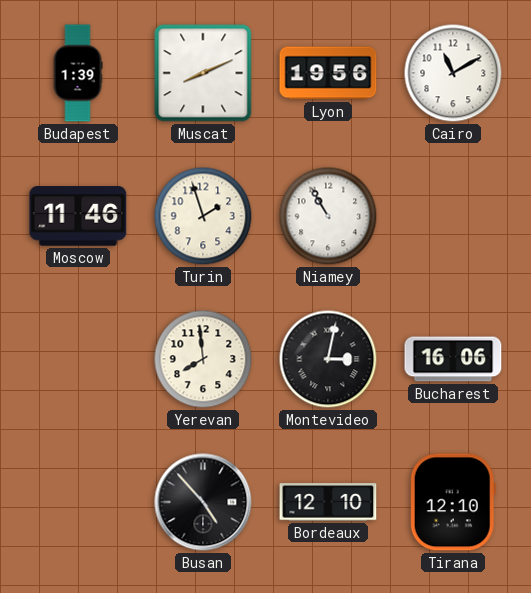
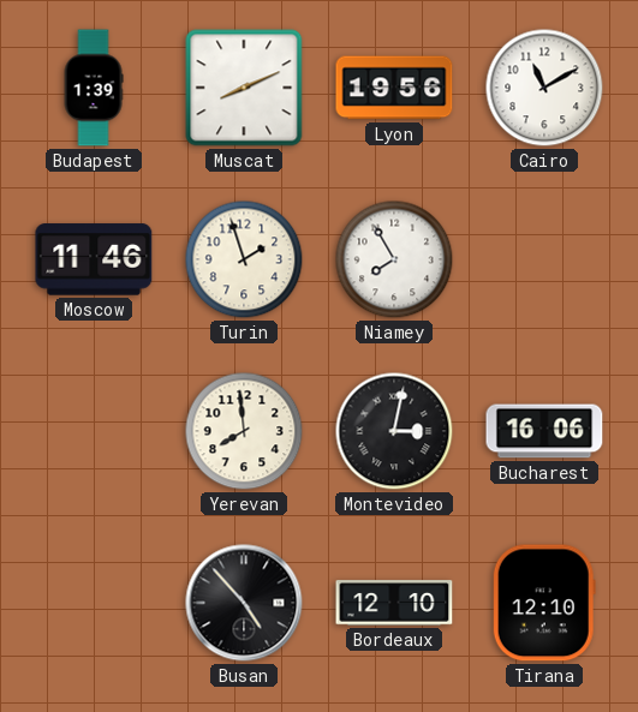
Niamey: 10:55 -> 7:55
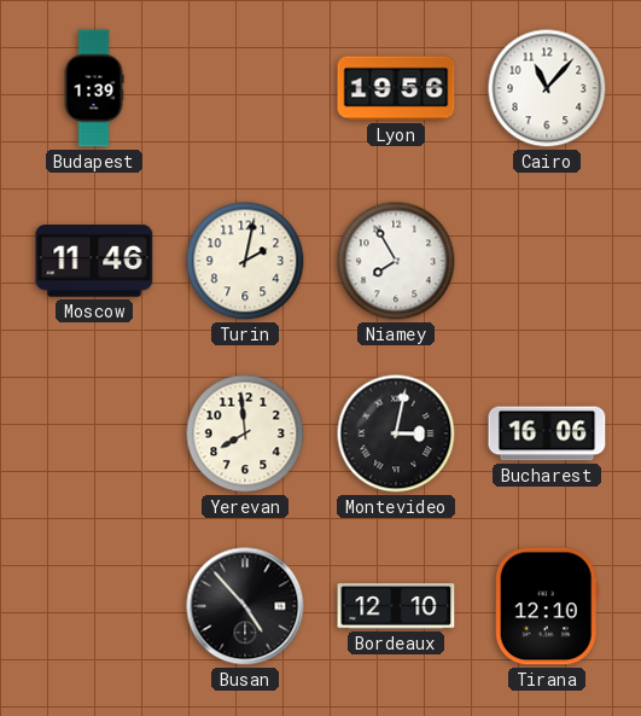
Muscat: 8:11 -> none
Cairo: 11:10 -> 11:07
Turin: 1:57 -> 2:02
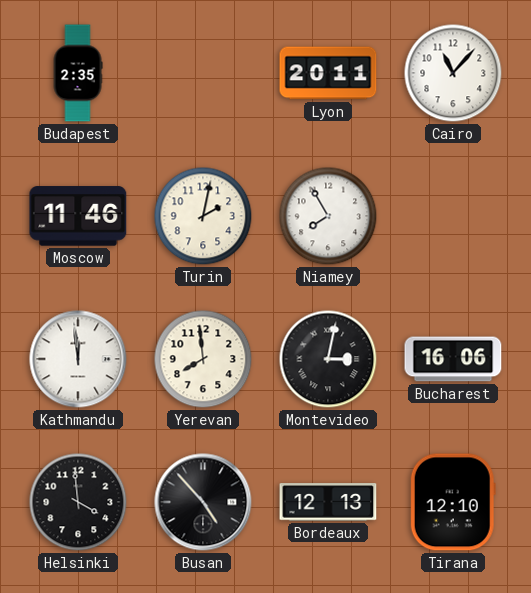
Budapest: 1:39 -> 2:35
Lyon: 19:56 -> 20:11
Kathmandu: none -> 11:59
Helsinki: none -> 3:59
Bordeaux: 12:10 -> 12:13
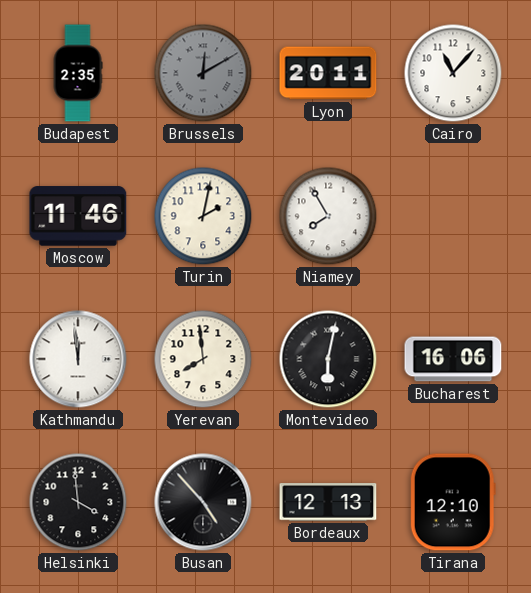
Brussels: none -> 12:10
Montevideo: 3:02 -> 6:02
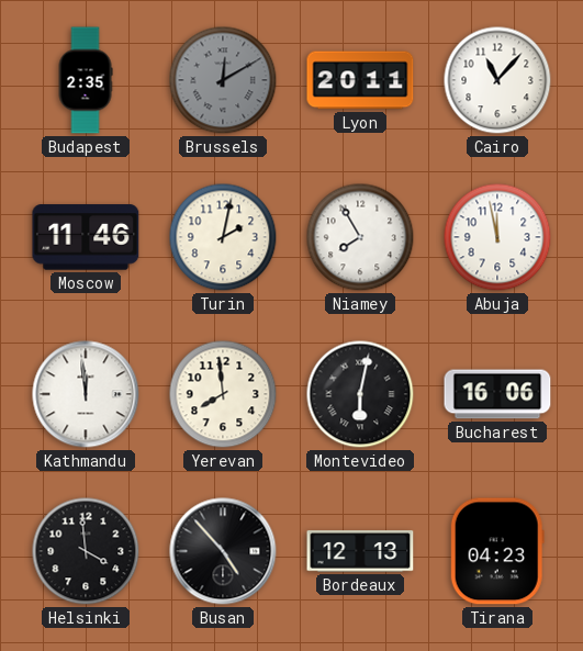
Abuja: none -> 11:58
Tirana: 12:10 -> 04:23
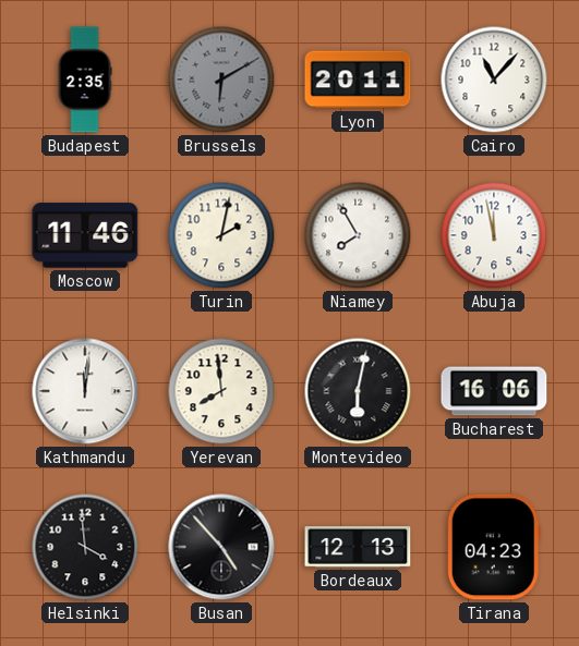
Brussels: 12:10 -> 6:10
Kathmandu: 11:59 -> 12:01
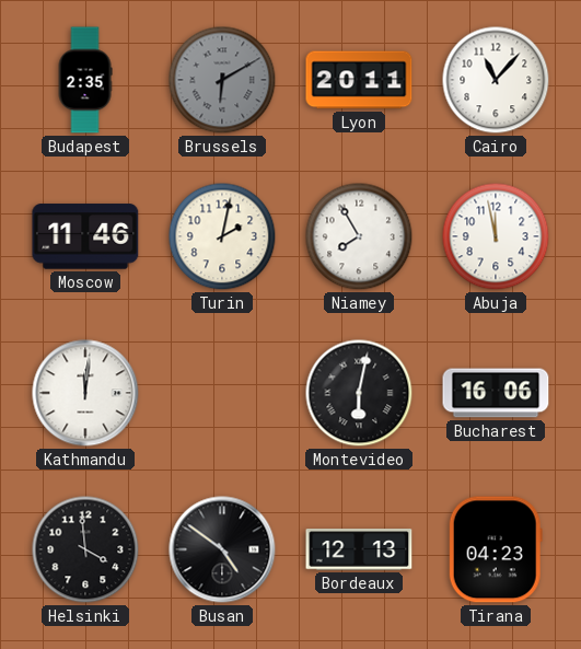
Yerevan: 7:59 -> none
Busan: 4:53 -> 4:51
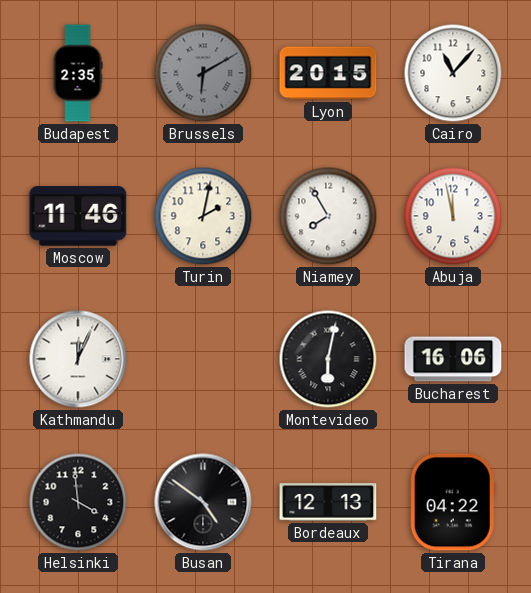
Lyon: 20:11 -> 20:15
Kathmandu: 12:01 -> 12:04
Tirana: 04:23 -> 04:22
